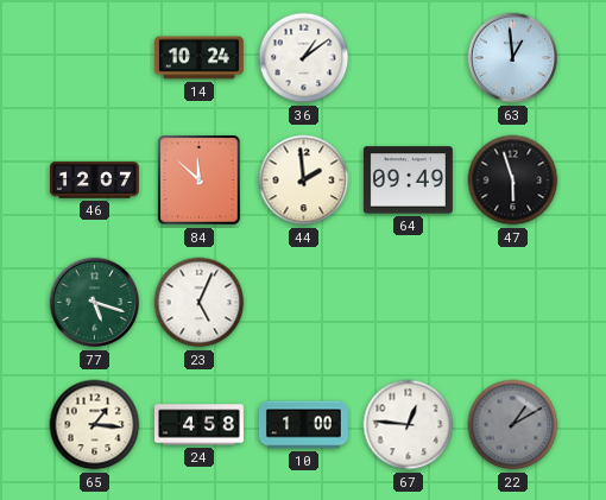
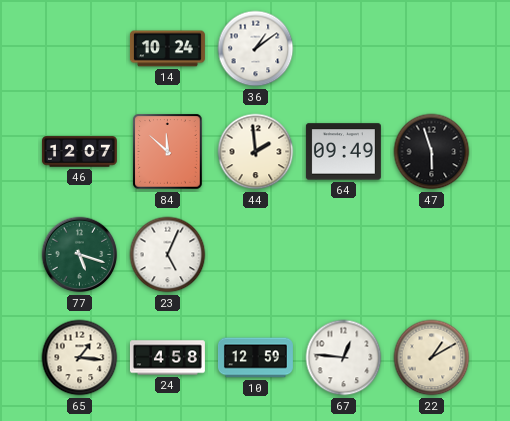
63: 12:59 -> none
10: 1:00 -> 12:59
22 dial: grey -> cream
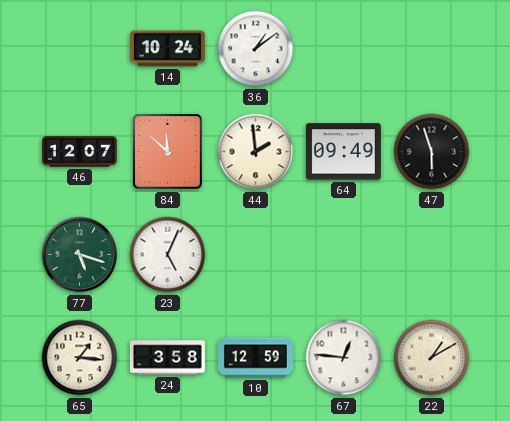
24: 4:58 -> 3:58
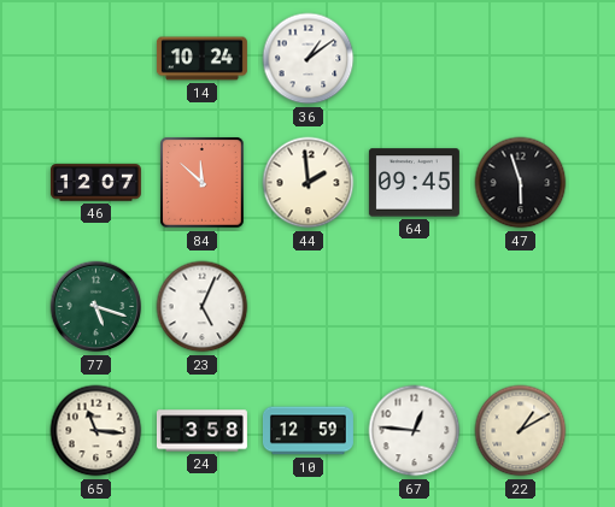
64: 09:49 -> 09:45
65: 1:16 -> 11:16
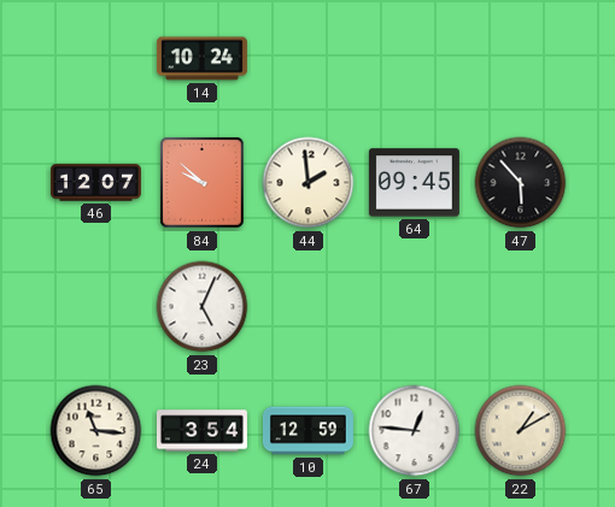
36: 1:09 -> none
84: 11:52 -> 9:52
47: 5:57 -> 5:53
77: 5:18 -> none
24: 3:58 -> 3:54
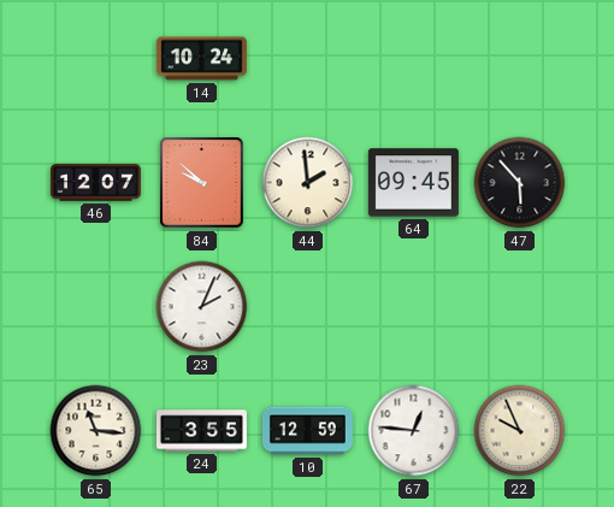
23: 5:04 -> 2:04
24: 3:54 -> 3:55
22: 1:10 -> 9:56
